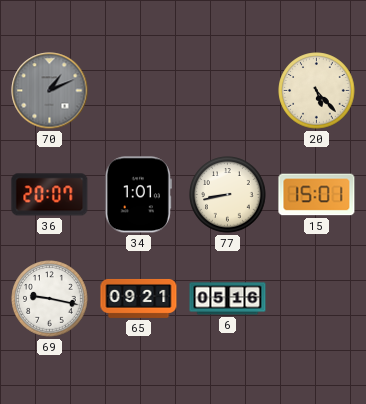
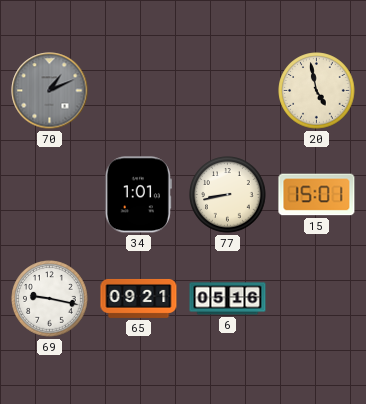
20: 5:23 -> 4:58
36: 20:07 -> none
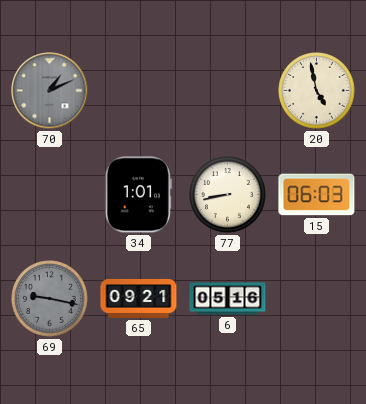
15: 15:01 -> 06:03
69 dial: white -> grey
